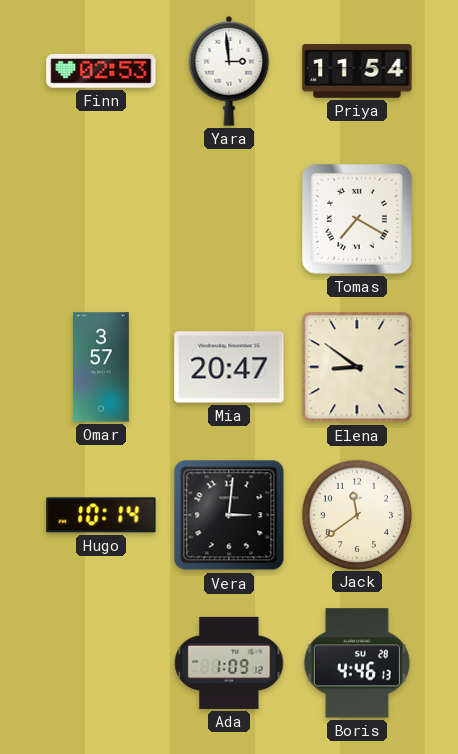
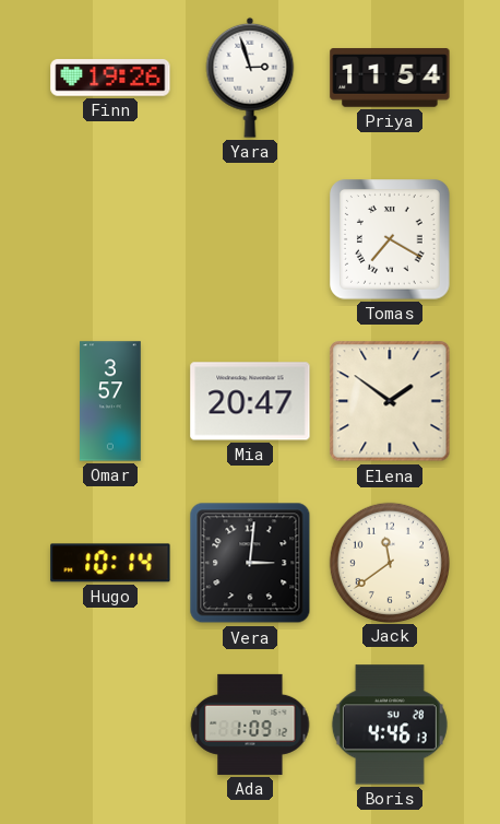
Finn: 02:53 -> 19:26
Yara: 2:59 -> 2:57
Elena: 8:51 -> 1:51
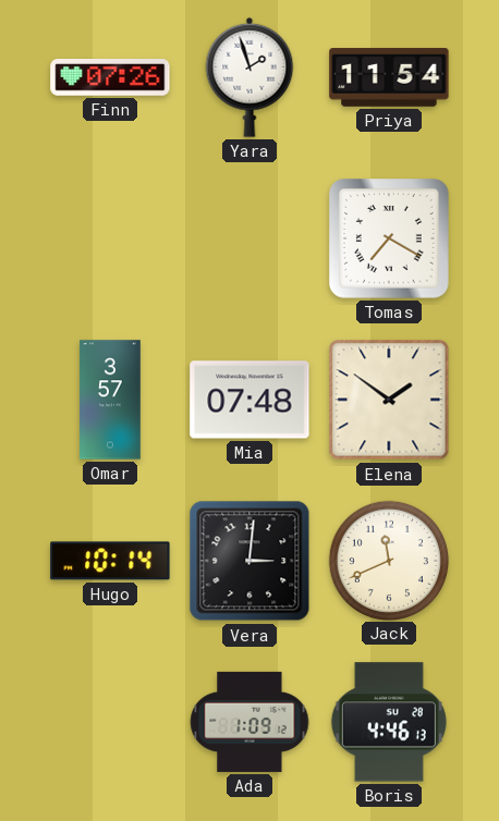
Finn: 19:26 -> 07:26
Yara: 2:57 -> 1:57
Mia: 20:47 -> 07:48
Jack: 11:39 -> 11:41
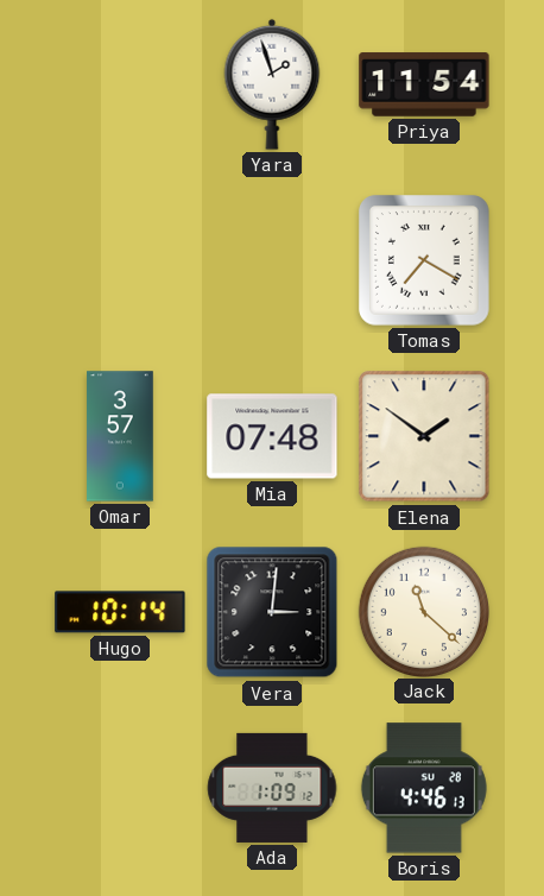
Finn: 07:26 -> none
Jack: 11:41 -> 11:22
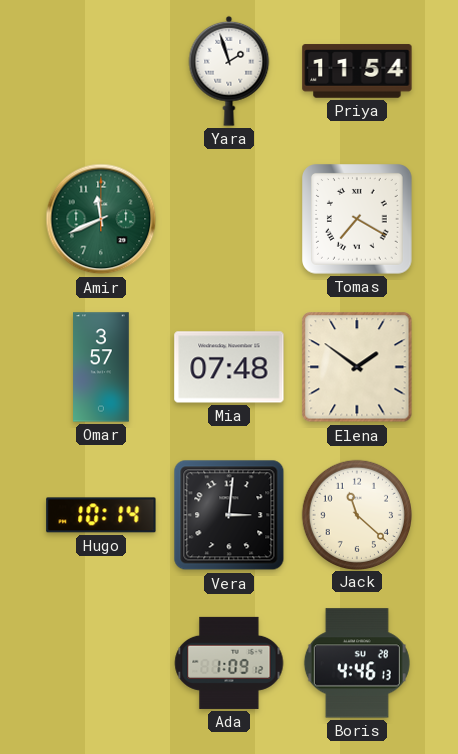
Amir: none -> 11:41
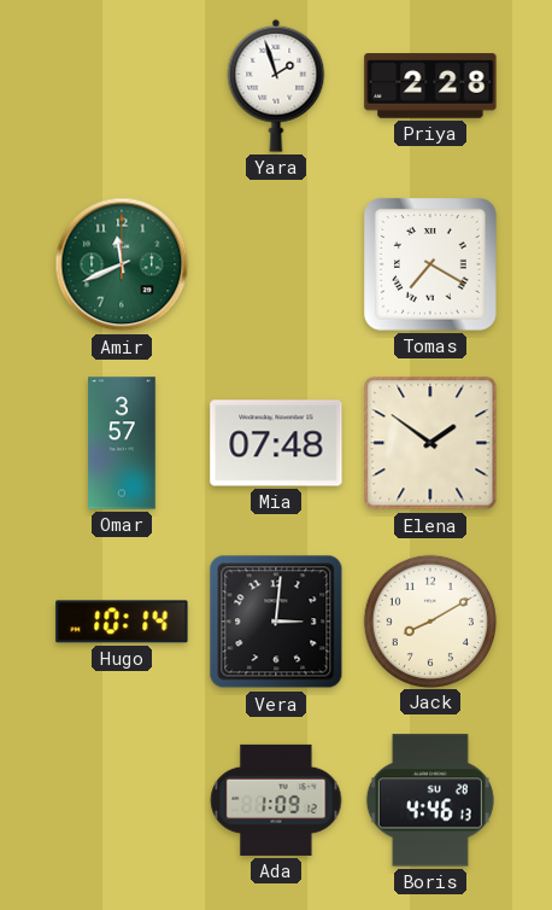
Priya: 11:54 -> 2:28
Jack: 11:22 -> 8:10
